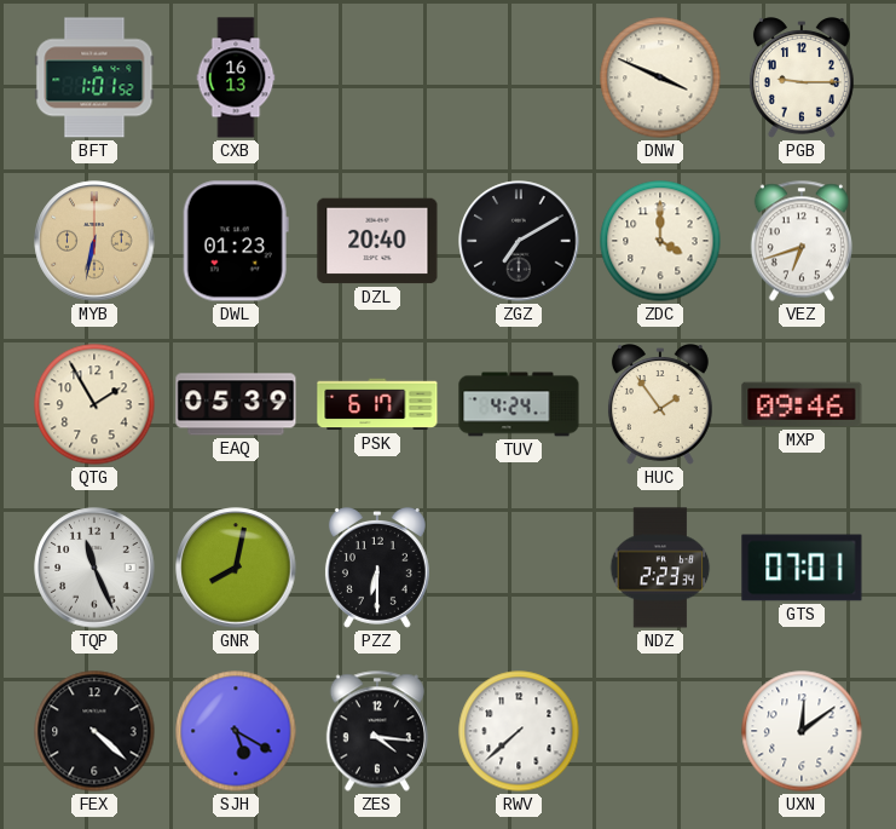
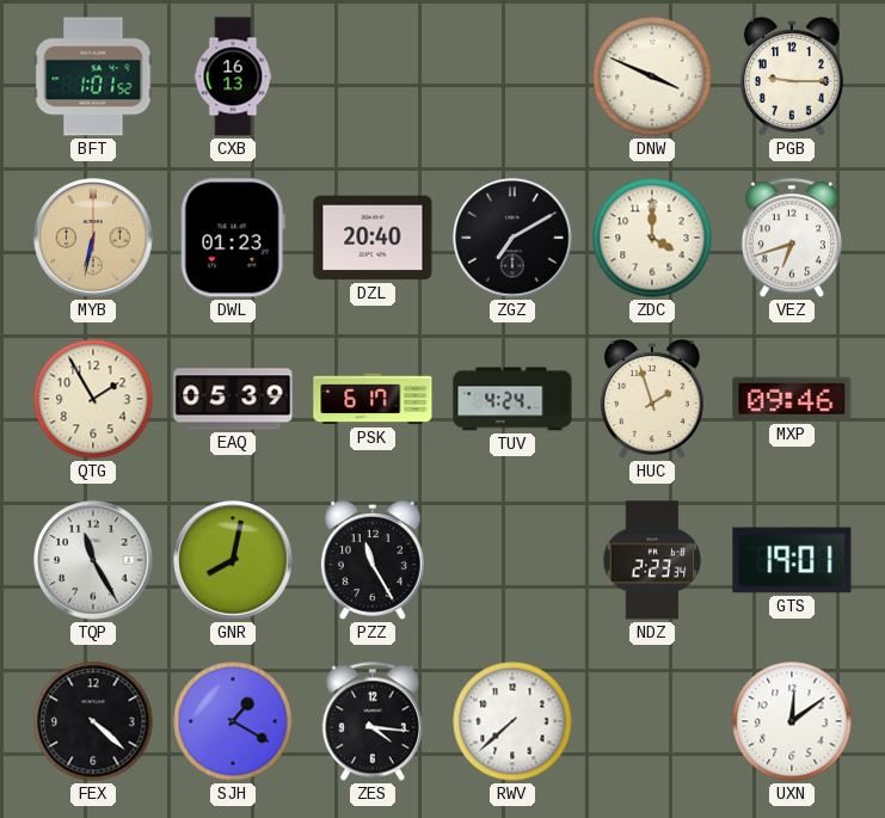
HUC: 1:54 -> 1:57
TQP: 11:26 -> 11:25
PZZ: 6:30 -> 11:25
GTS: 07:01 -> 19:01
SJH: 5:20 -> 1:20
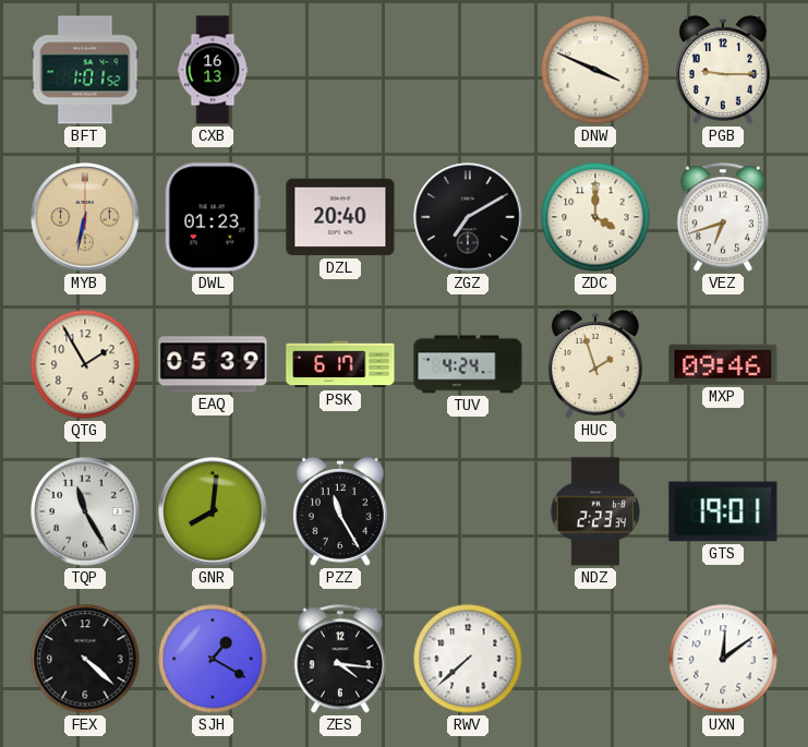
GNR: 8:02 -> 8:01
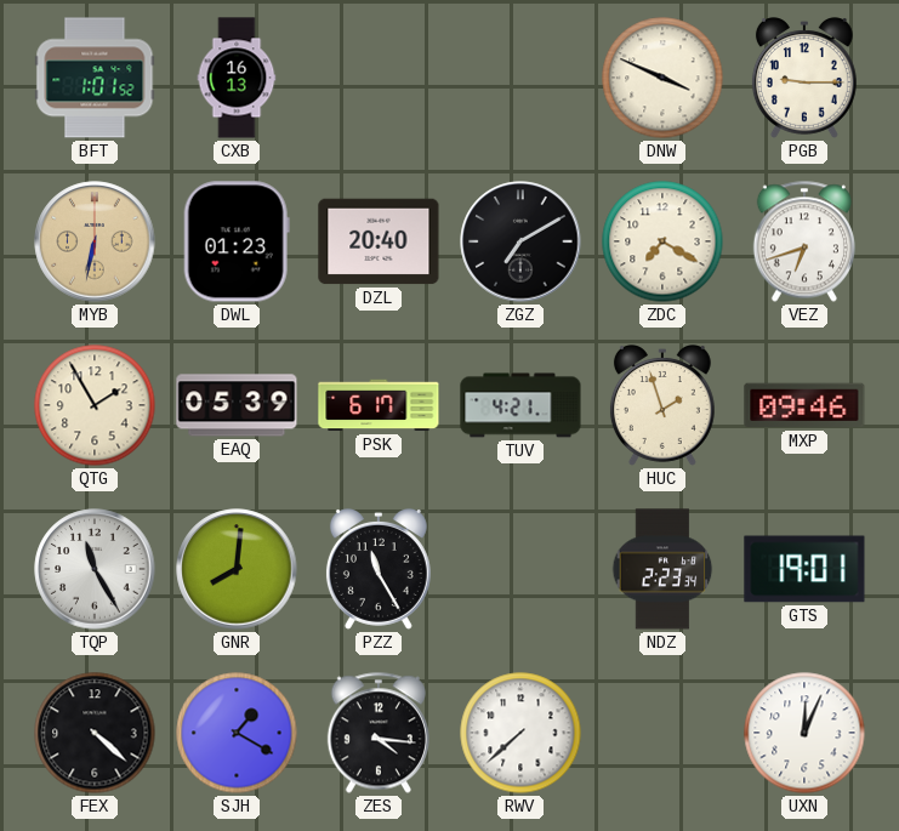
ZDC: 4:00 -> 7:20
TUV: 4:24 -> 4:21
UXN: 12:09 -> 12:04
